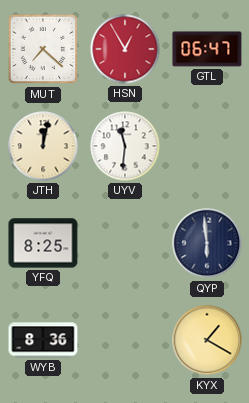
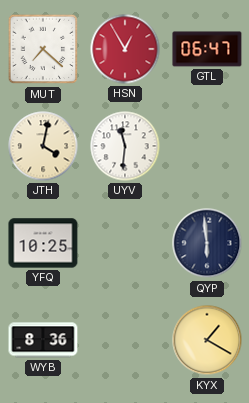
JTH: 12:02 -> 4:02
YFQ: 8:25 -> 10:25
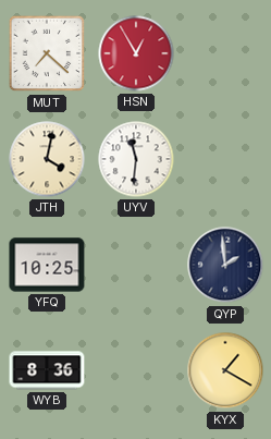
GTL: 06:47 -> none
QYP: 5:59 -> 1:59
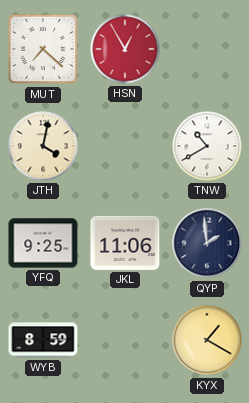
UYV: 11:31 -> none
TNW: none -> 10:40
YFQ: 10:25 -> 9:25
JKL: none -> 11:06
WYB: 8:36 -> 8:59
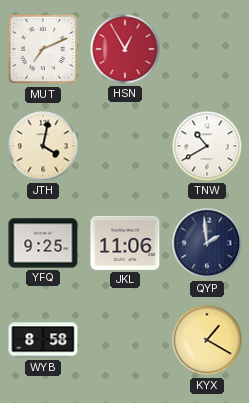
MUT: 7:22 -> 7:11
WYB: 8:59 -> 8:58
